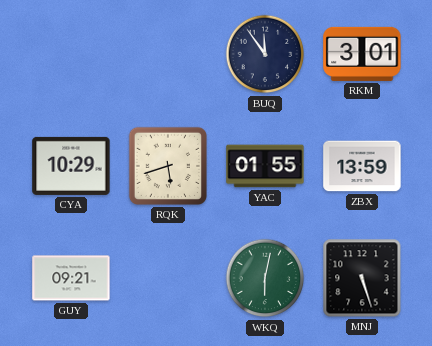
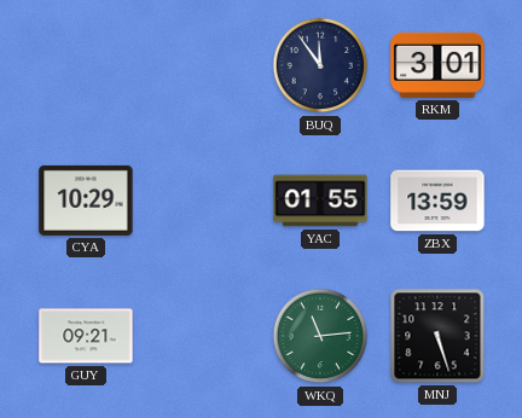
RQK: 5:42 -> none
WKQ: 6:02 -> 11:14
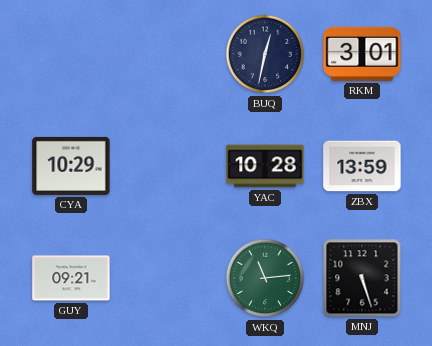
BUQ: 11:54 -> 12:32
YAC: 01:55 -> 10:28
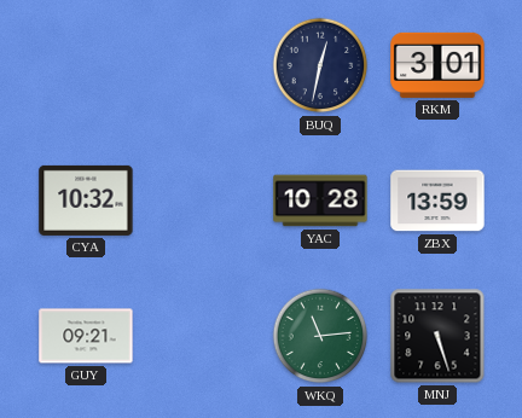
CYA: 10:29 -> 10:32
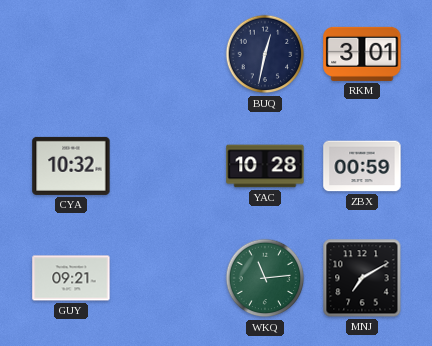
ZBX: 13:59 -> 00:59
MNJ: 5:27 -> 7:10
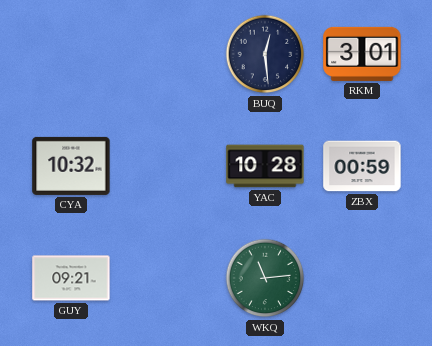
BUQ: 12:32 -> 12:29
MNJ: 7:10 -> none
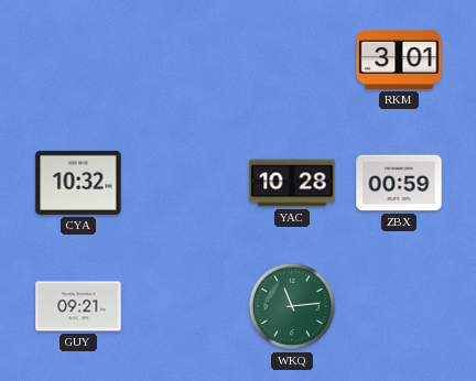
BUQ: 12:29 -> none
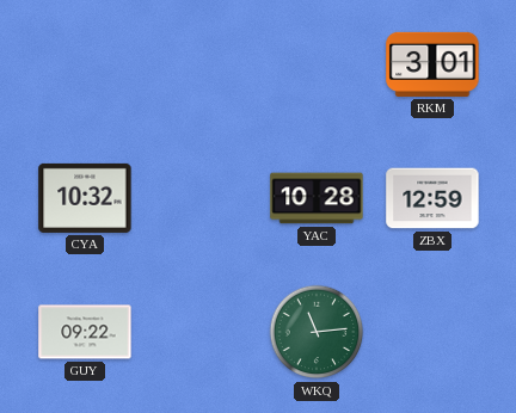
ZBX: 00:59 -> 12:59
GUY: 09:21 -> 09:22
